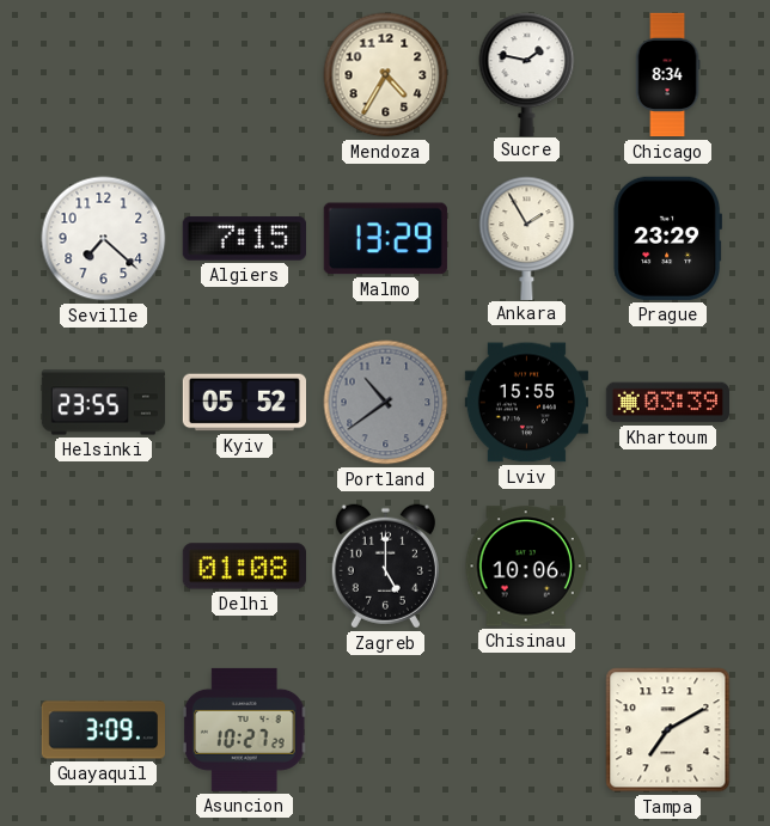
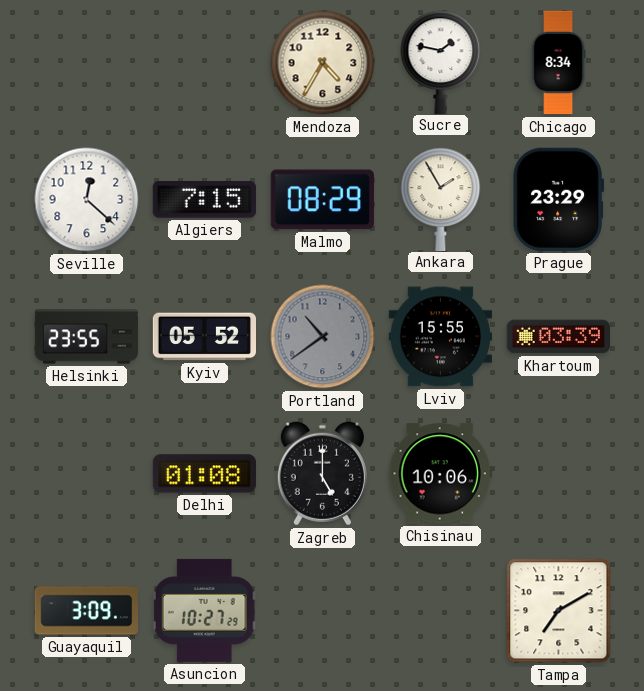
Seville: 7:22 -> 12:22
Malmo: 13:29 -> 08:29
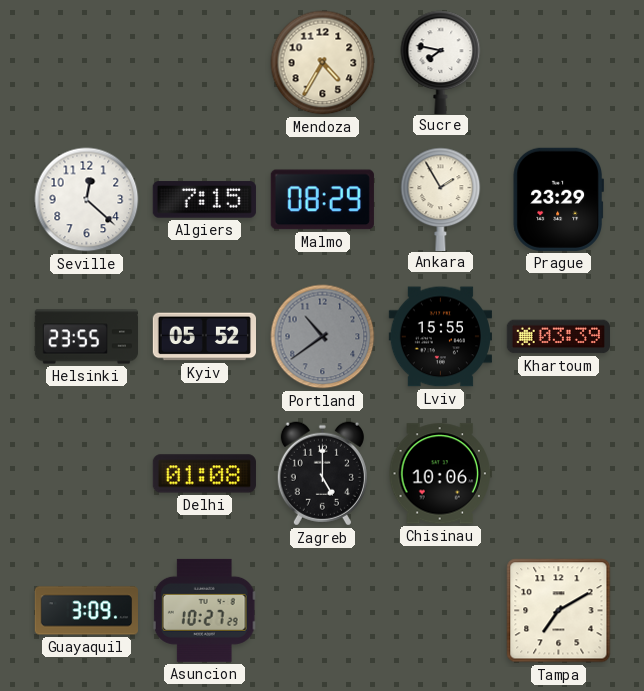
Sucre: 1:47 -> 7:47
Chicago: 8:34 -> none
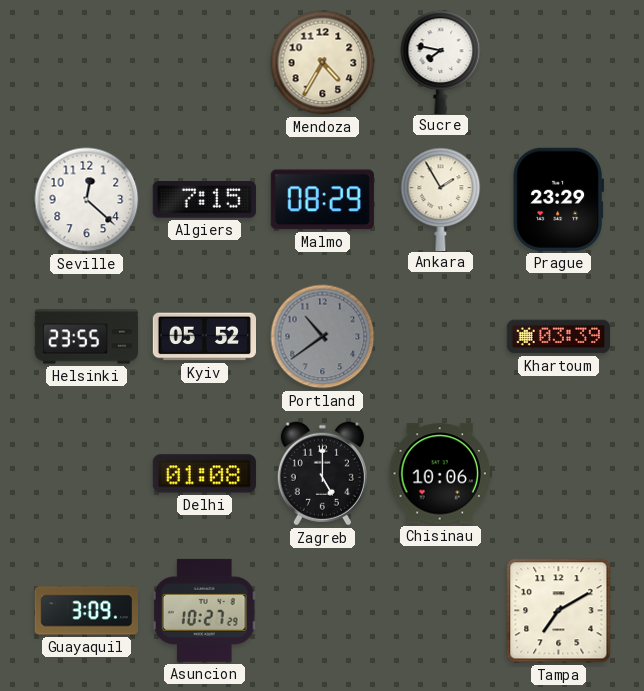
Lviv: 15:55 -> none
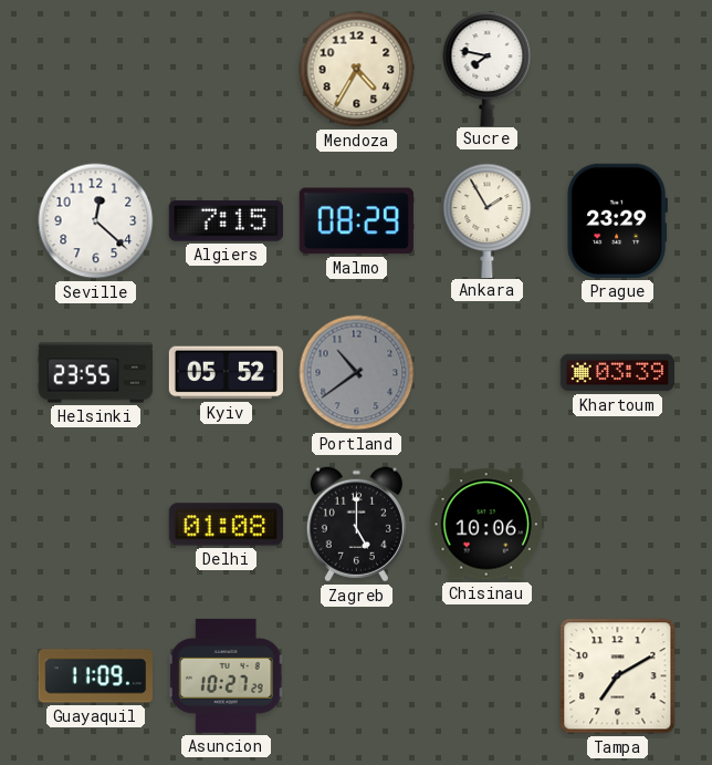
Guayaquil: 3:09 -> 11:09
